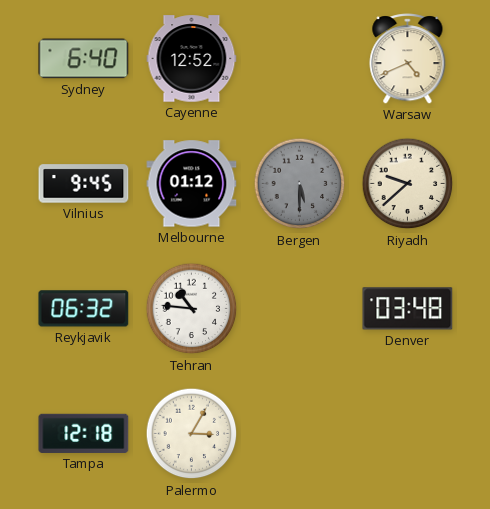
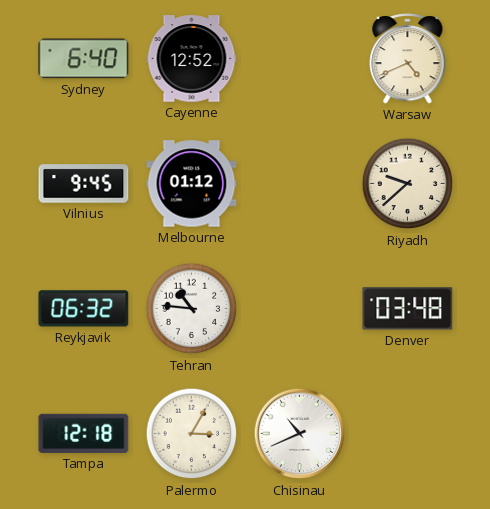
Bergen: 5:30 -> none
Chisinau: none -> 10:41
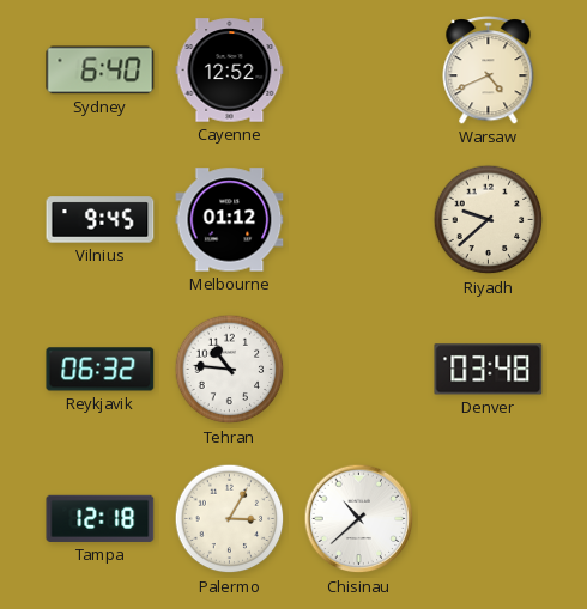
Chisinau: 10:41 -> 10:38
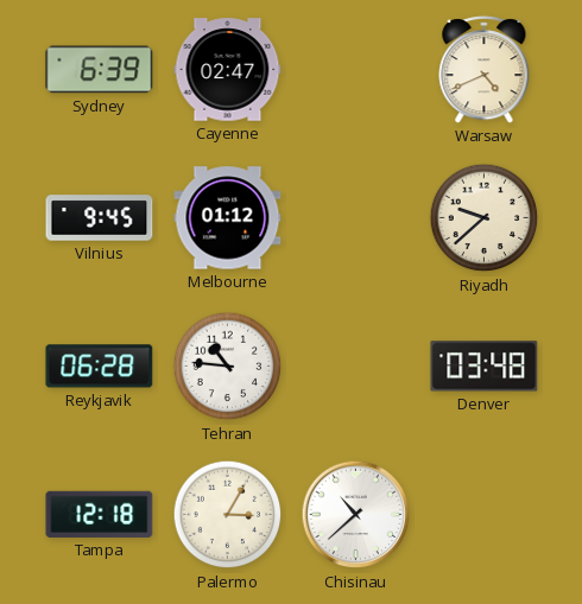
Sydney: 6:40 -> 6:39
Cayenne: 12:52 -> 02:47
Reykjavik: 06:32 -> 06:28
